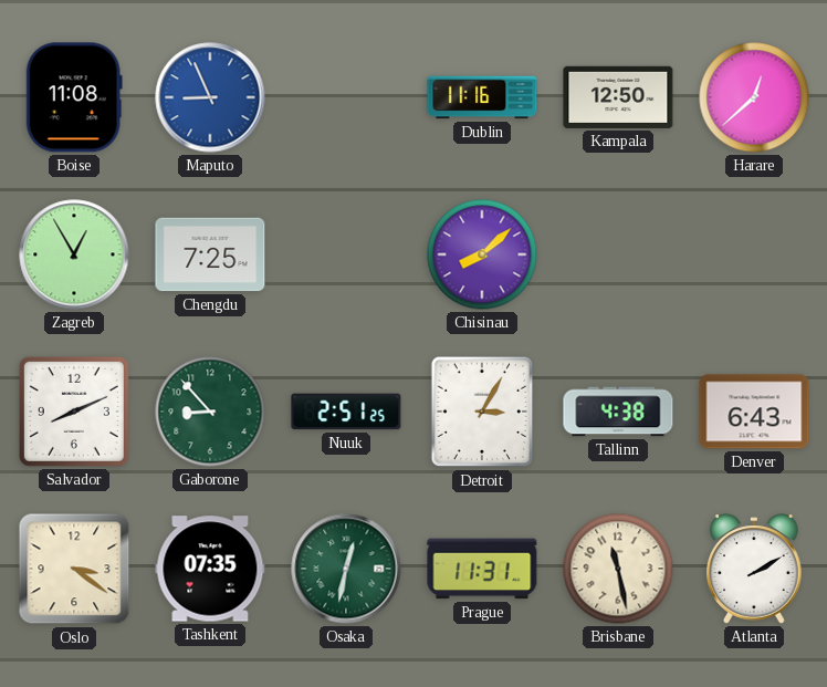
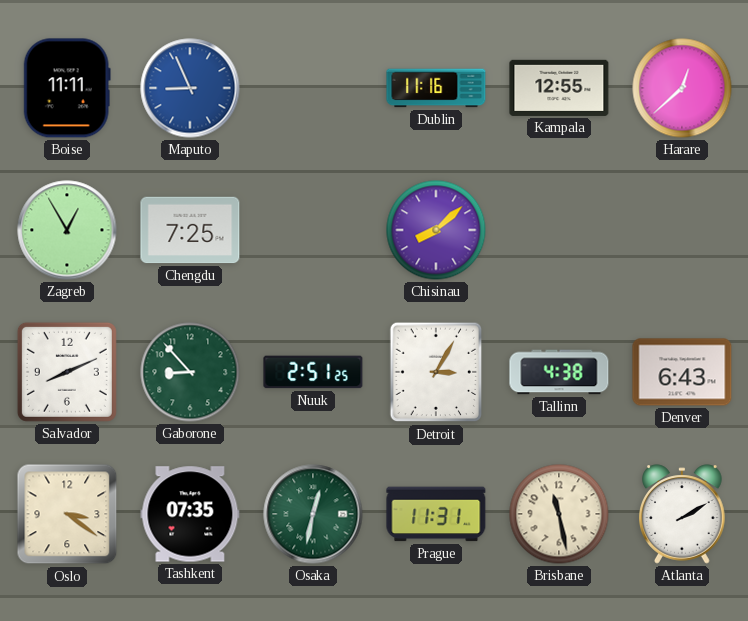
Boise: 11:08 -> 11:11
Kampala: 12:50 -> 12:55
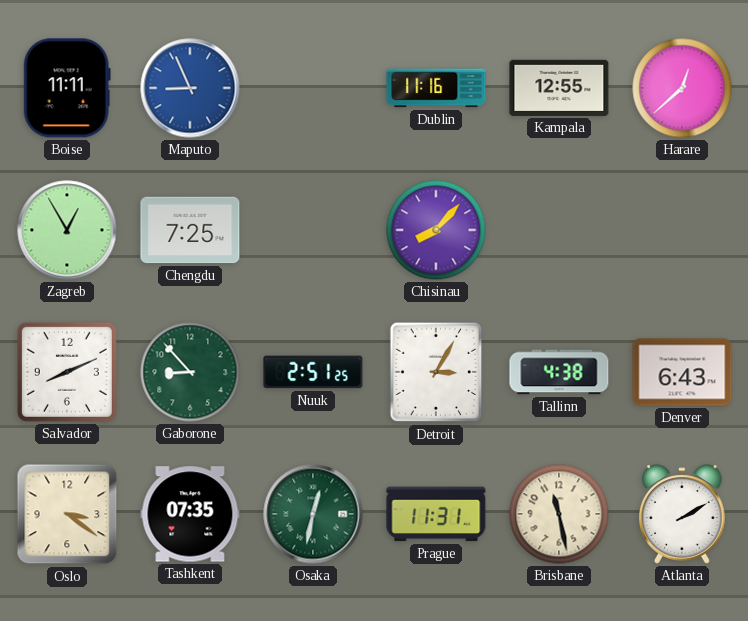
Chisinau: 8:08 -> 8:07
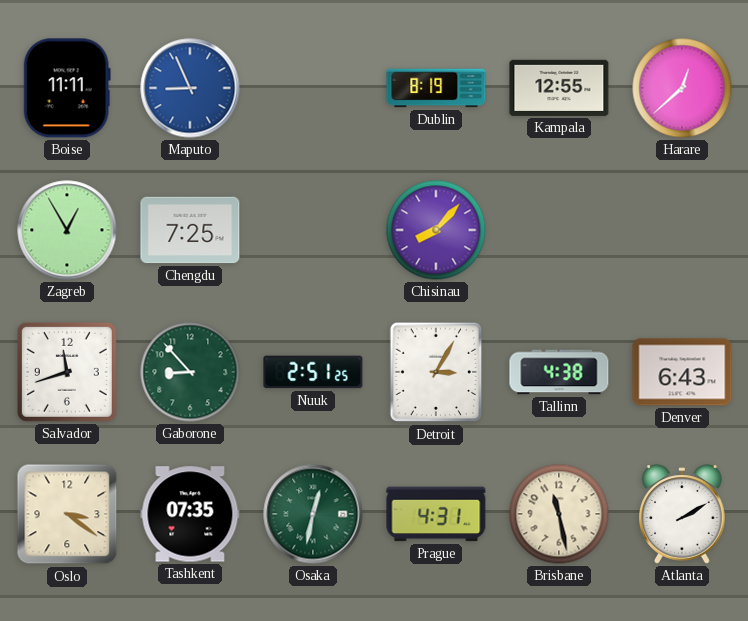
Dublin: 11:16 -> 8:19
Salvador: 8:11 -> 11:42
Prague: 11:31 -> 4:31
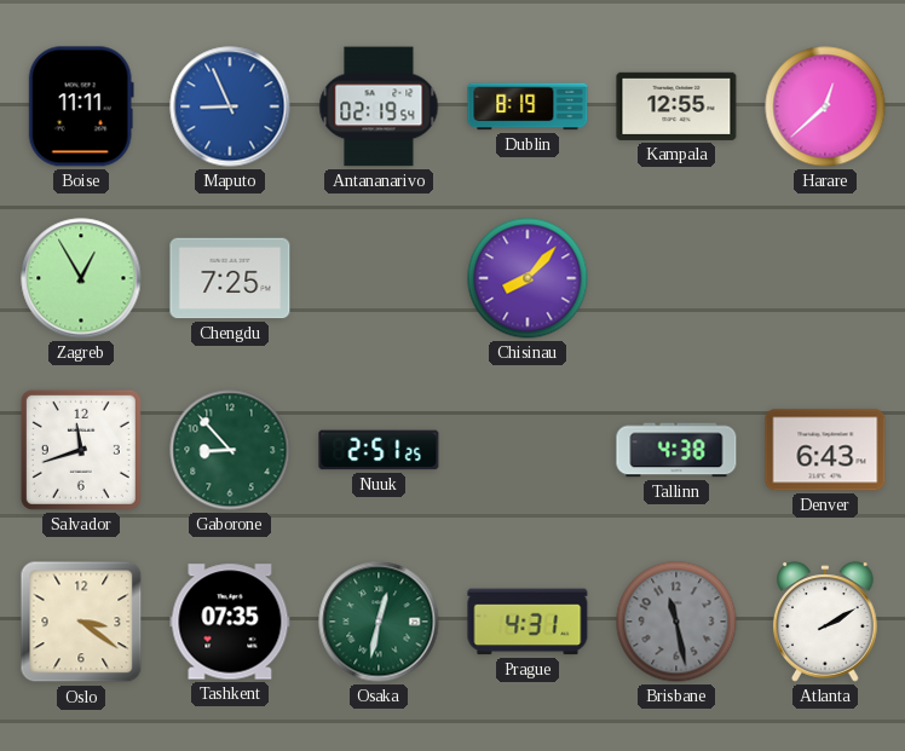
Antananarivo: none -> 02:19
Detroit: 3:05 -> none
Brisbane dial: cream -> grey
